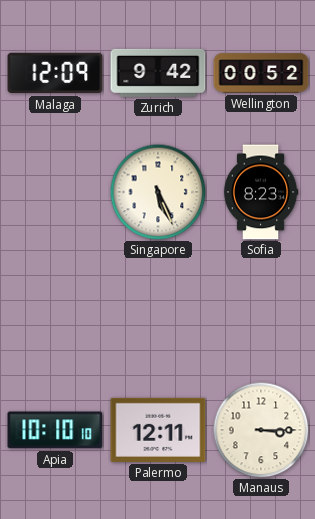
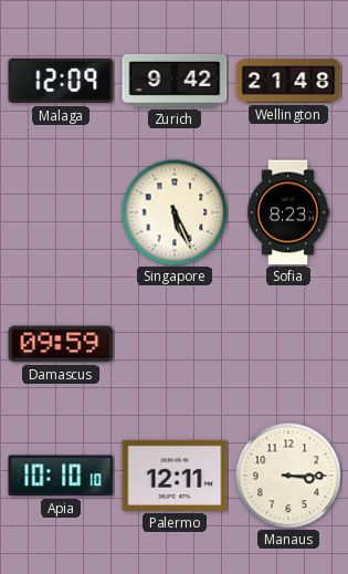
Wellington: 00:52 -> 21:48
Damascus: none -> 09:59
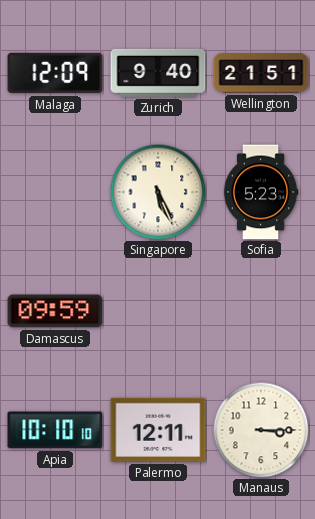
Zurich: 9:42 -> 9:40
Wellington: 21:48 -> 21:51
Sofia: 8:23 -> 5:23
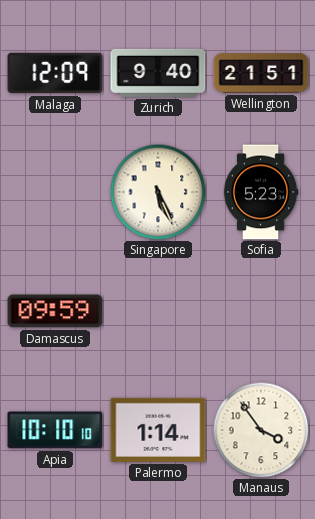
Palermo: 12:11 -> 1:14
Manaus: 3:15 -> 3:54
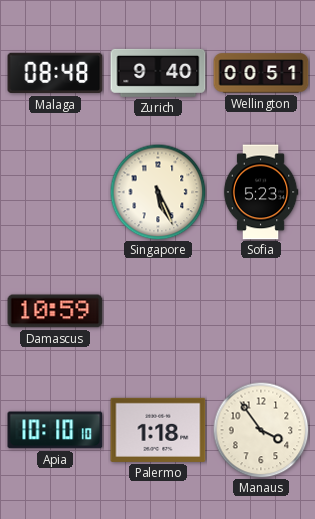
Malaga: 12:09 -> 08:48
Wellington: 21:51 -> 00:51
Damascus: 09:59 -> 10:59
Palermo: 1:14 -> 1:18
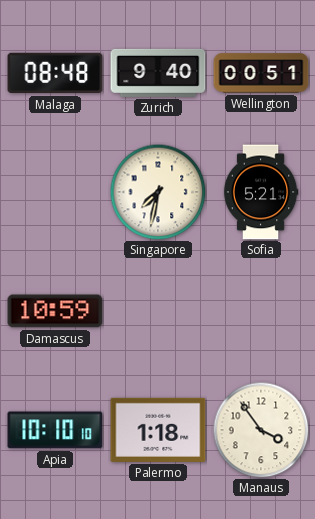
Singapore: 5:26 -> 7:32
Sofia: 5:23 -> 5:21
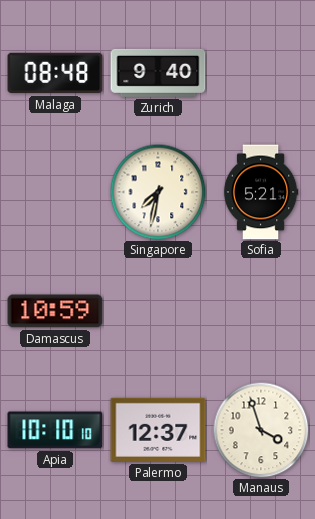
Wellington: 00:51 -> none
Palermo: 1:18 -> 12:37
Manaus: 3:54 -> 3:57
